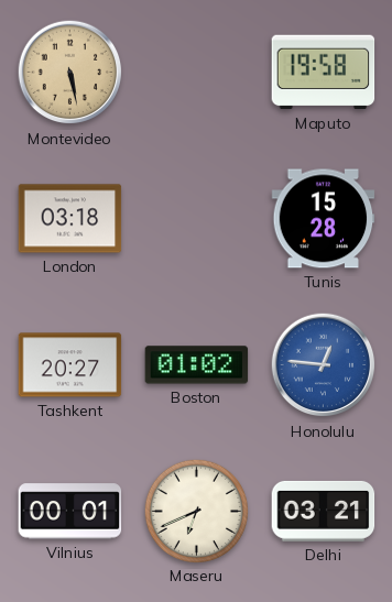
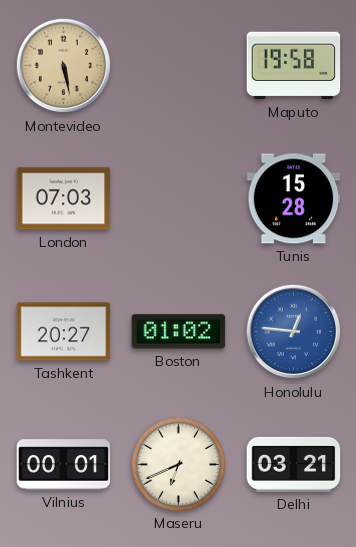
London: 03:18 -> 07:03
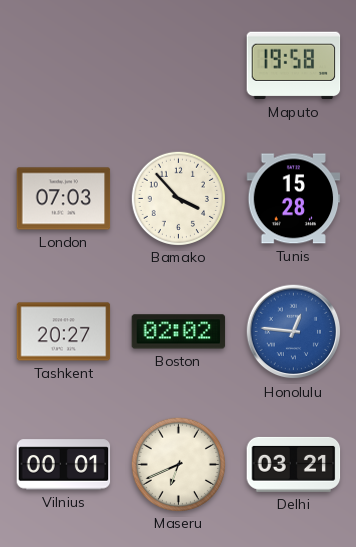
Montevideo: 5:28 -> none
Bamako: none -> 3:53
Boston: 01:02 -> 02:02
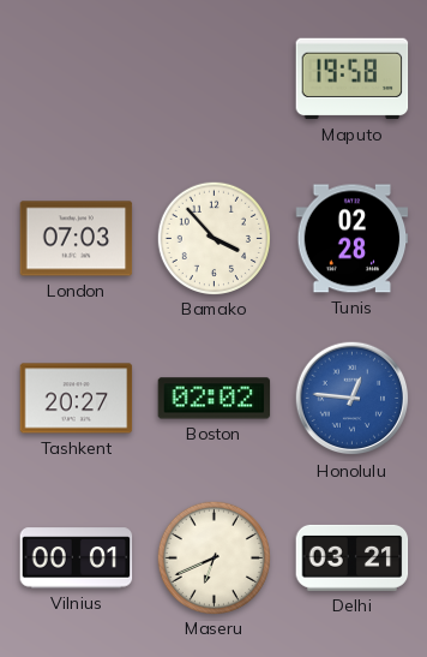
Tunis: 15:28 -> 02:28
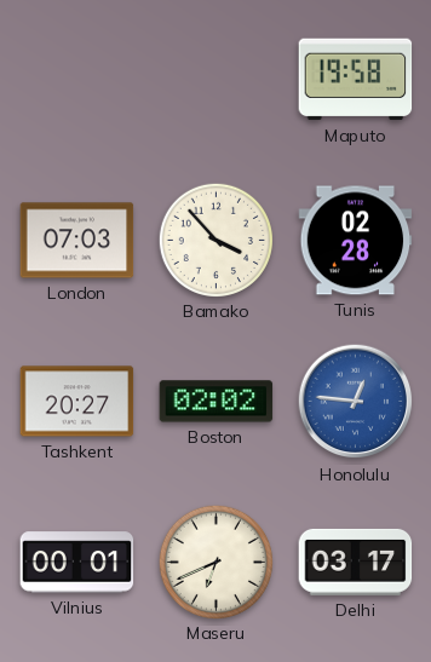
Delhi: 03:21 -> 03:17
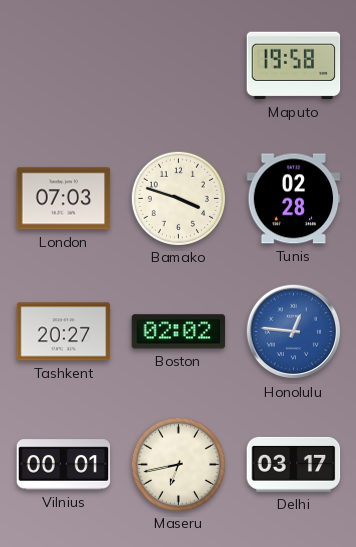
Bamako: 3:53 -> 3:48
Maseru: 6:41 -> 6:43
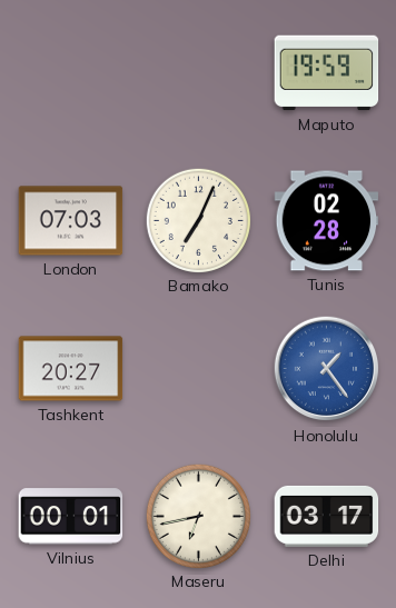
Maputo: 19:58 -> 19:59
Bamako: 3:48 -> 7:04
Boston: 02:02 -> none
Honolulu: 12:46 -> 1:24
